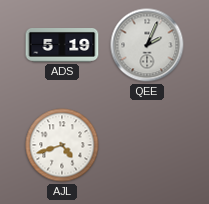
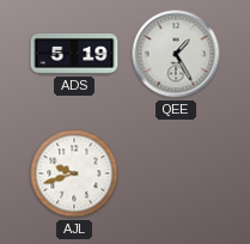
QEE: 2:04 -> 1:25
AJL: 4:42 -> 9:42
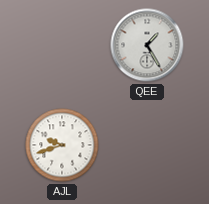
ADS: 5:19 -> none
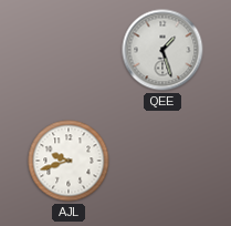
QEE: 1:25 -> 1:27
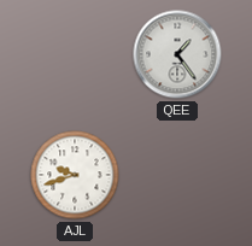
QEE: 1:27 -> 1:24
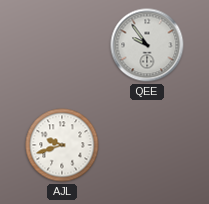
QEE: 1:24 -> 9:54
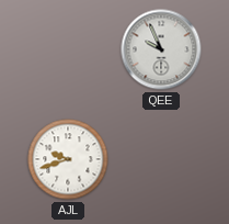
QEE: 9:54 -> 9:56
